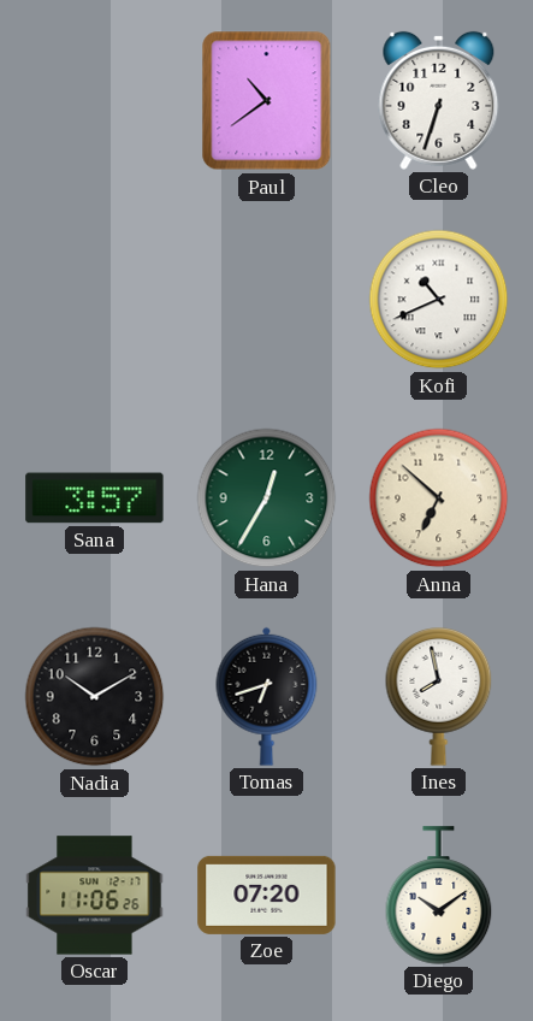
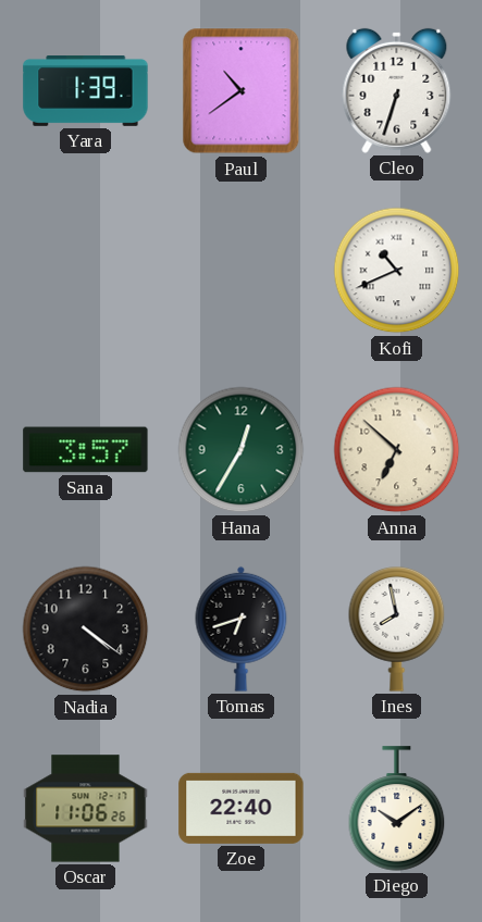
Yara: none -> 1:39
Nadia: 10:10 -> 4:21
Zoe: 07:20 -> 22:40
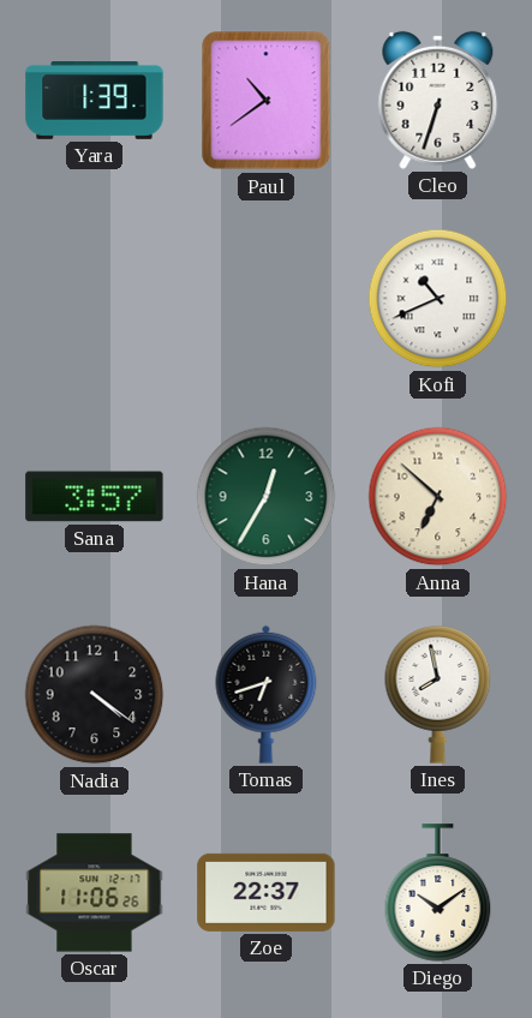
Zoe: 22:40 -> 22:37
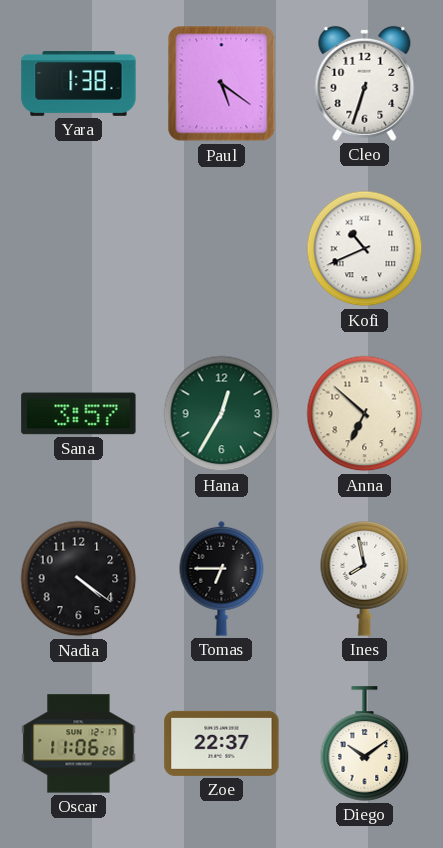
Yara: 1:39 -> 1:38
Paul: 10:39 -> 5:21
Tomas: 6:42 -> 6:45
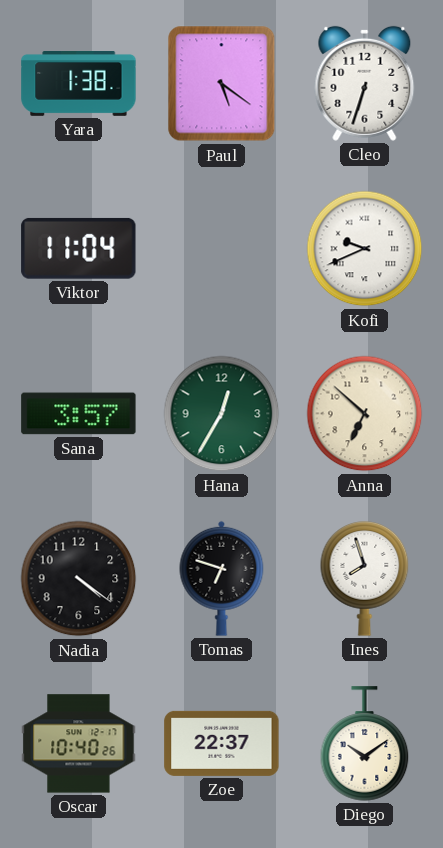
Viktor: none -> 11:04
Kofi: 10:41 -> 9:41
Tomas: 6:45 -> 6:48
Ines: 7:58 -> 7:57
Oscar: 11:06 -> 10:40
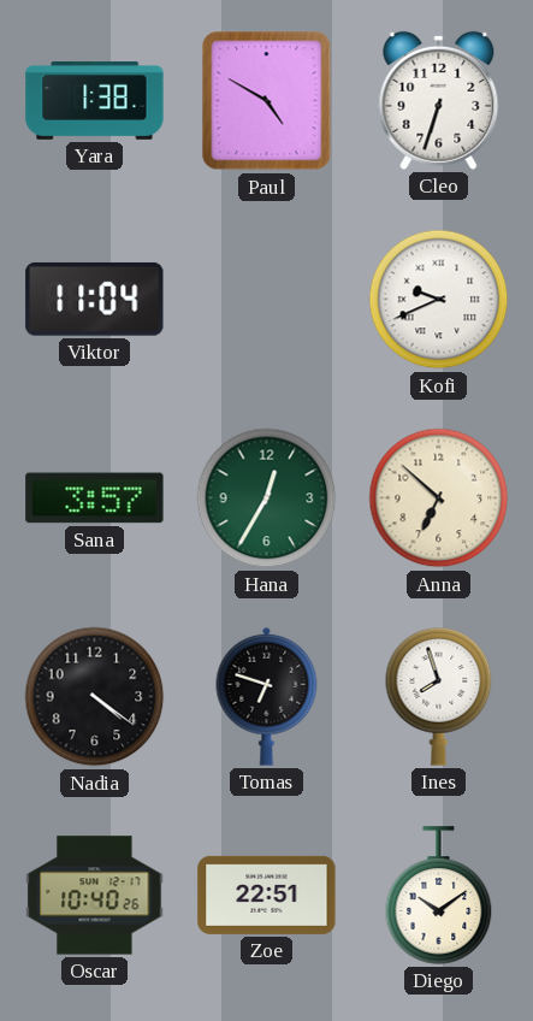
Paul: 5:21 -> 4:50
Zoe: 22:37 -> 22:51
